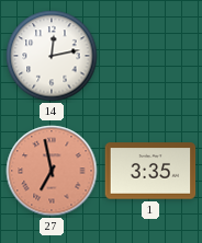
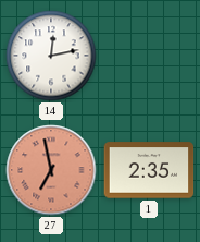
1: 3:35 -> 2:35
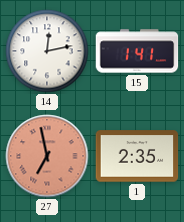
15: none -> 1:41
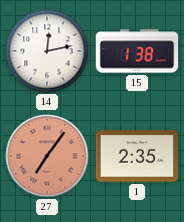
15: 1:41 -> 1:38
27: 6:58 -> 7:06
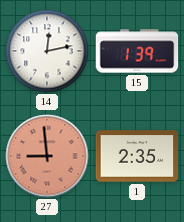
15: 1:38 -> 1:39
27: 7:06 -> 8:59
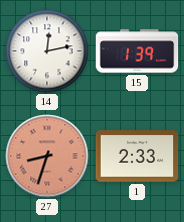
27: 8:59 -> 8:33
1: 2:35 -> 2:33
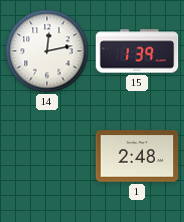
27: 8:33 -> none
1: 2:33 -> 2:48
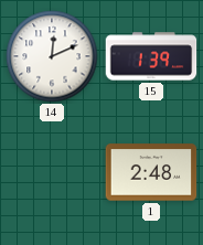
14: 12:13 -> 12:11
